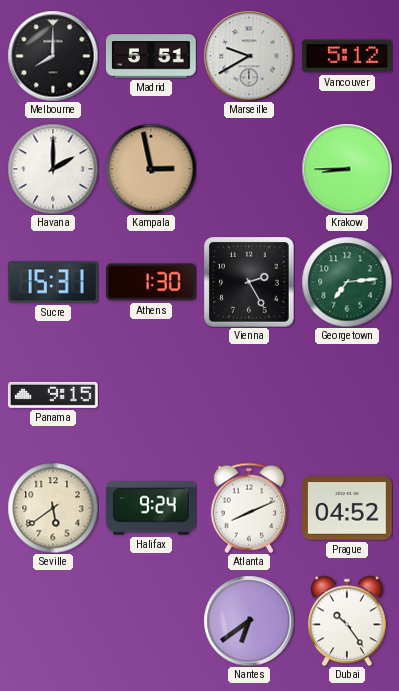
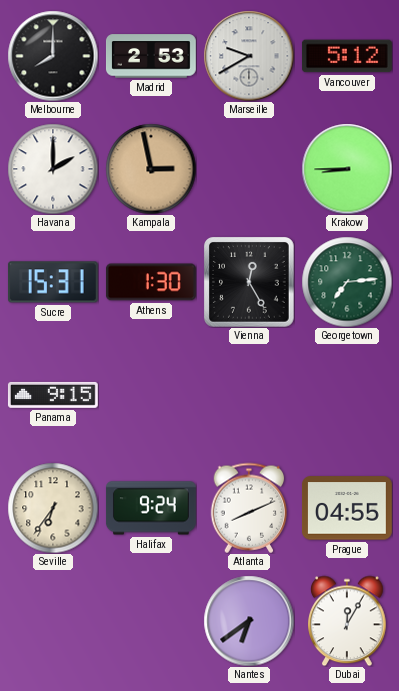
Madrid: 5:51 -> 2:53
Vienna: 2:25 -> 12:25
Seville: 5:39 -> 6:36
Prague: 04:52 -> 04:55
Dubai: 10:24 -> 12:05
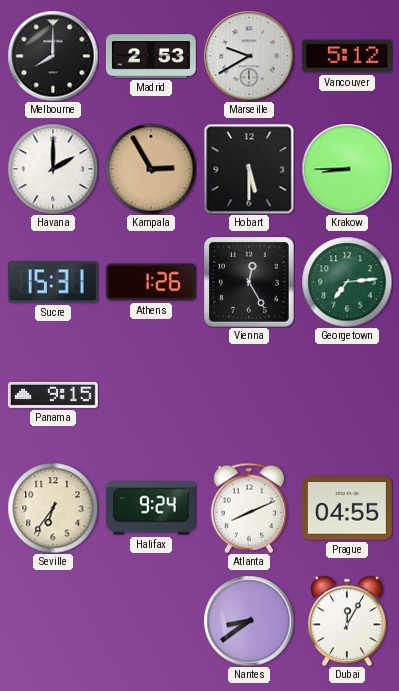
Kampala: 2:58 -> 2:55
Hobart: none -> 5:30
Athens: 1:30 -> 1:26
Nantes: 6:39 -> 8:39
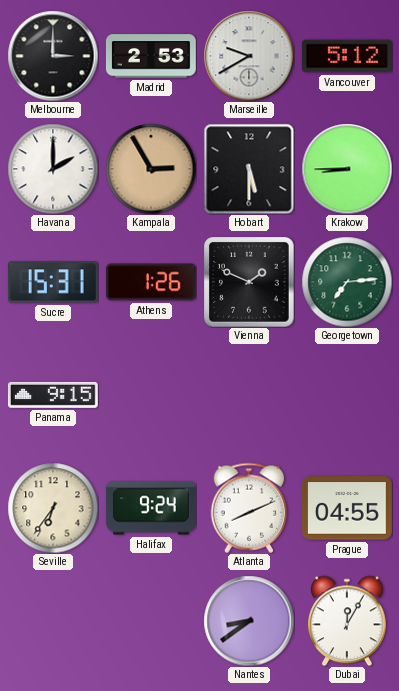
Melbourne: 8:00 -> 3:00
Vienna: 12:25 -> 1:49
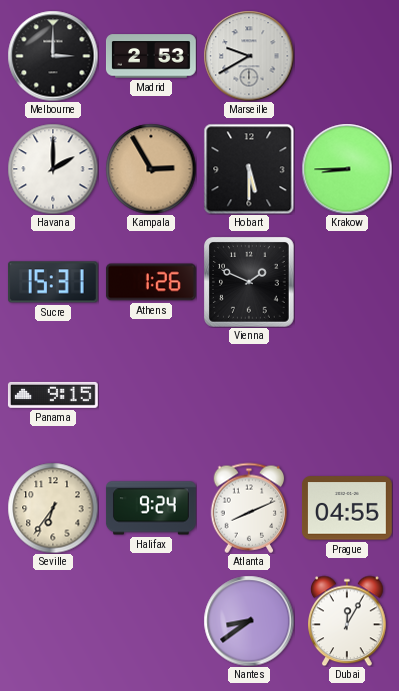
Vancouver: 5:12 -> none
Georgetown: 7:14 -> none
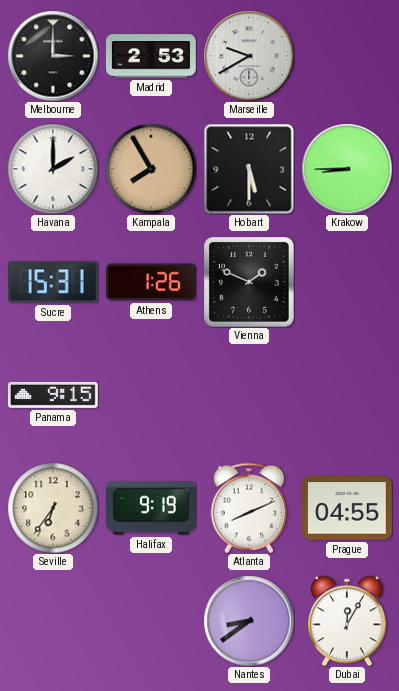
Kampala: 2:55 -> 7:55
Halifax: 9:24 -> 9:19
